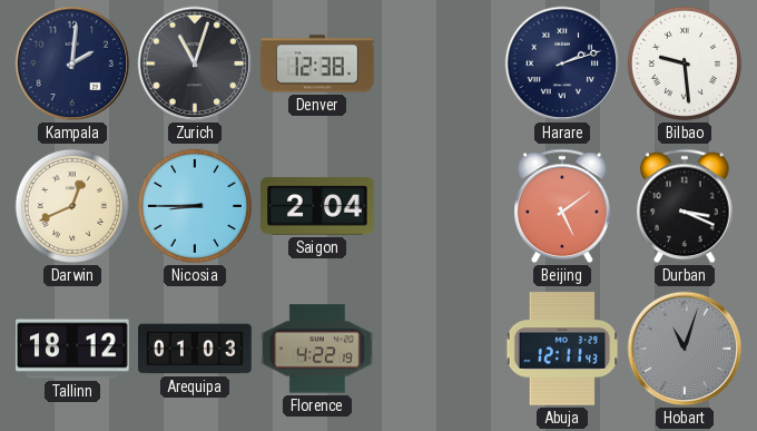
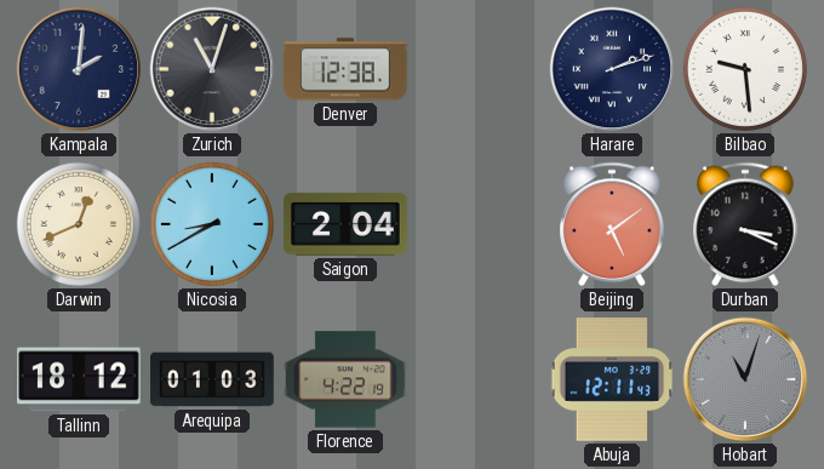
Nicosia: 8:45 -> 8:40
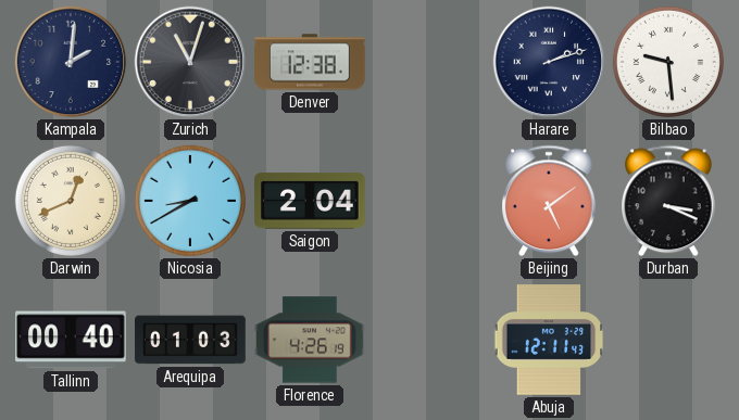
Tallinn: 18:12 -> 00:40
Florence: 4:22 -> 4:26
Hobart: 11:03 -> none
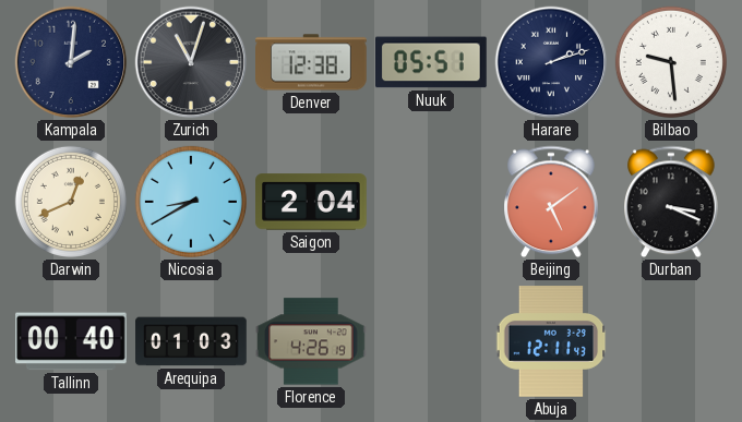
Nuuk: none -> 05:51
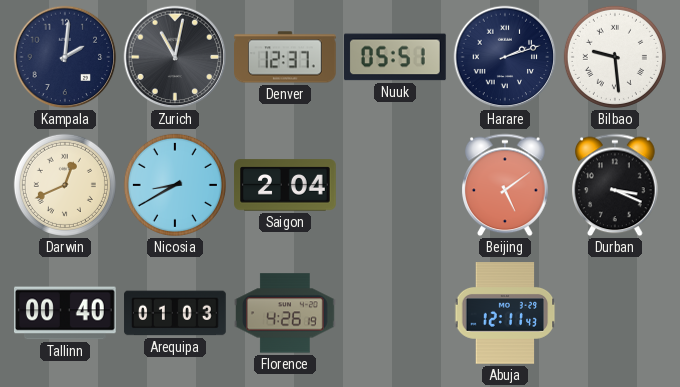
Zurich: 11:03 -> 11:02
Denver: 12:38 -> 12:37
